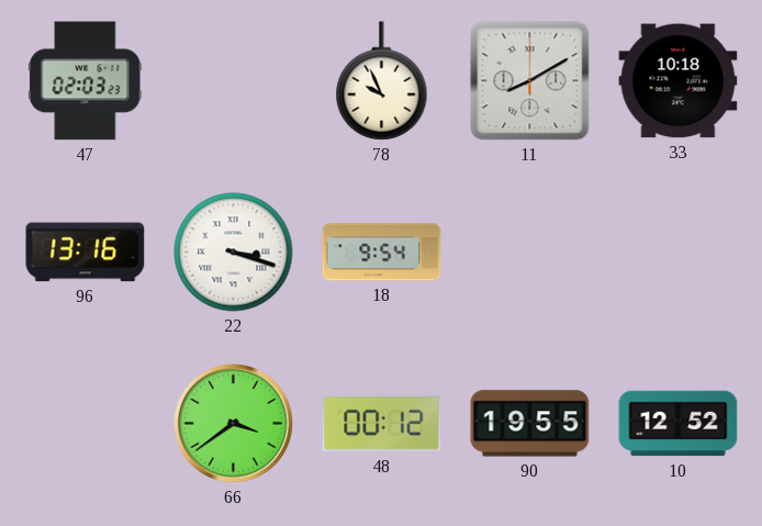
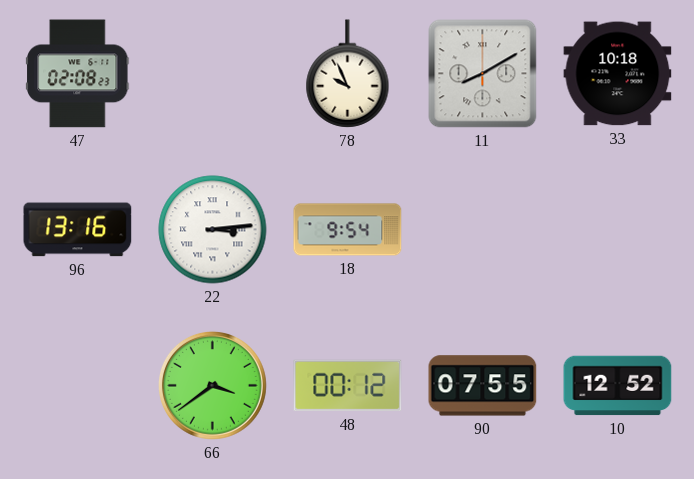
47: 02:03 -> 02:08
22: 3:18 -> 3:14
90: 19:55 -> 07:55
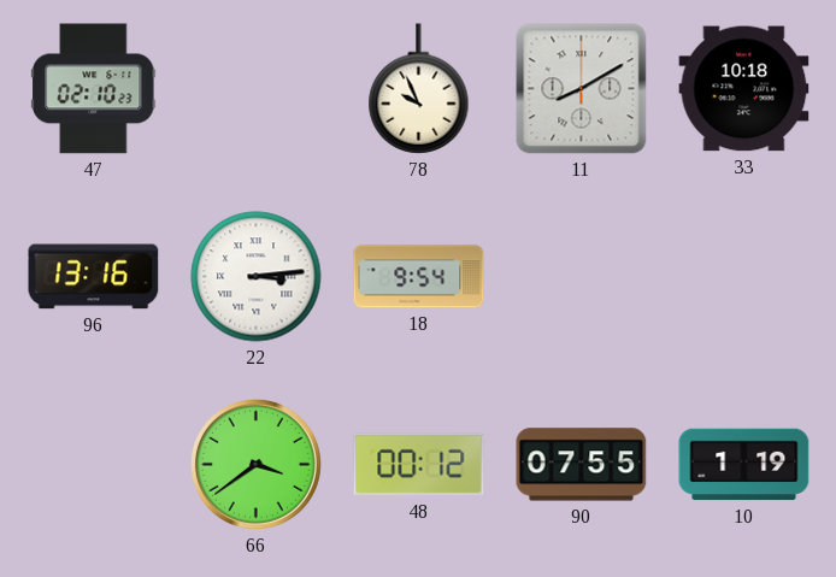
47: 02:08 -> 02:10
10: 12:52 -> 1:19
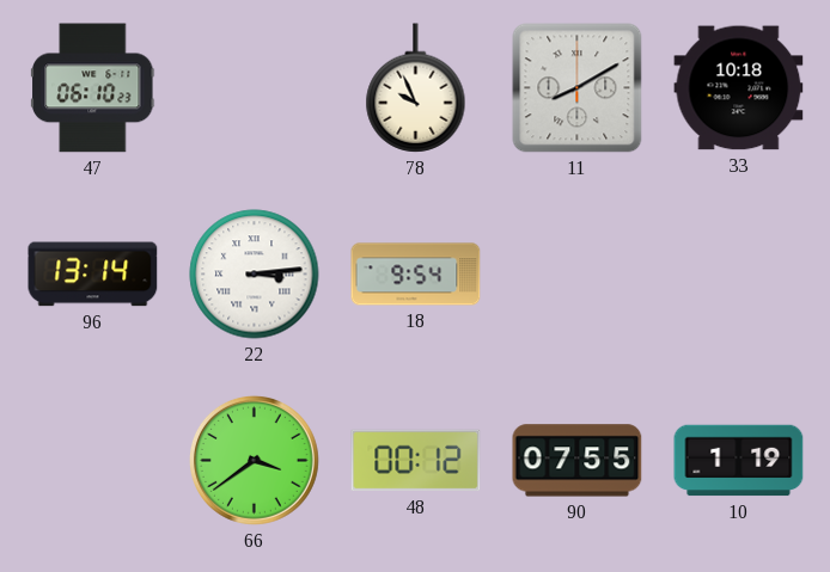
47: 02:10 -> 06:10
96: 13:16 -> 13:14
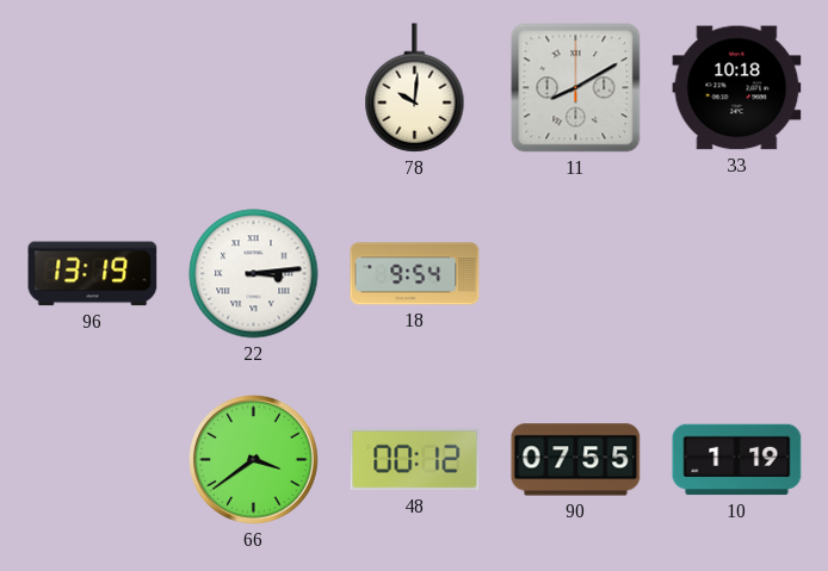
47: 06:10 -> none
78: 9:56 -> 10:01
96: 13:14 -> 13:19
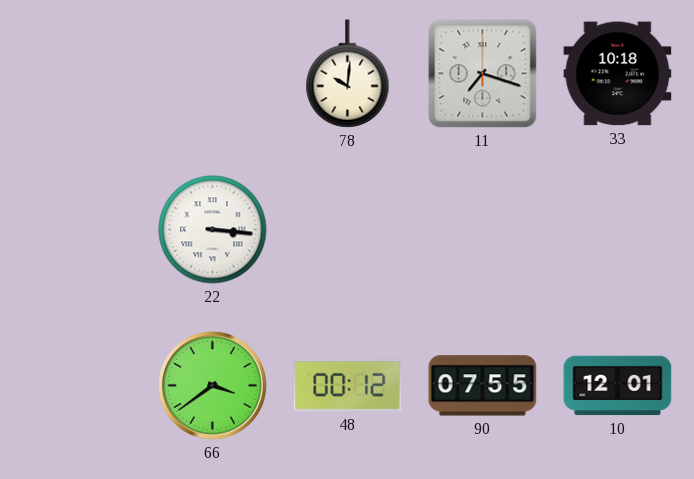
11: 8:10 -> 7:18
96: 13:19 -> none
22: 3:14 -> 3:16
18: 9:54 -> none
10: 1:19 -> 12:01
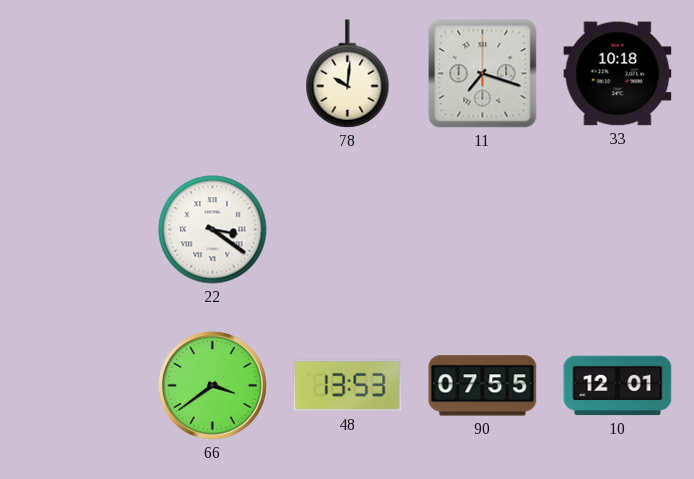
22: 3:16 -> 3:21
48: 00:12 -> 13:53
